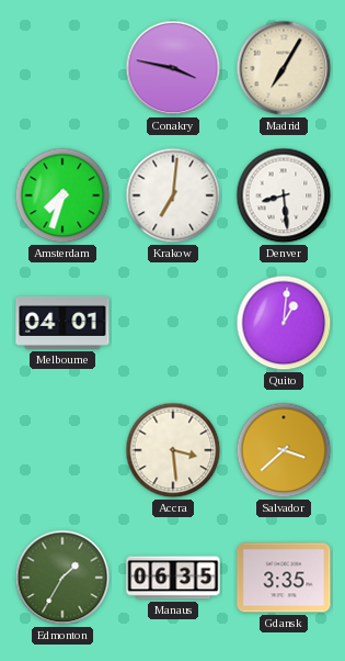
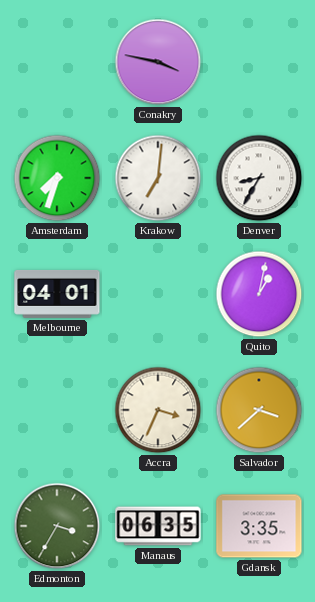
Madrid: 7:05 -> none
Denver: 8:29 -> 8:35
Quito: 1:01 -> 1:02
Accra: 3:29 -> 3:34
Edmonton: 1:35 -> 3:35
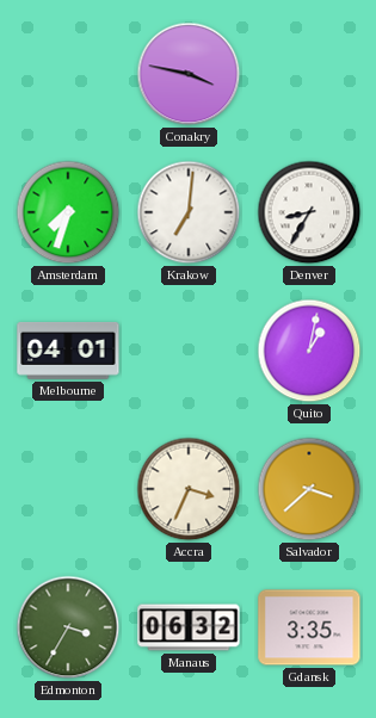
Manaus: 06:35 -> 06:32
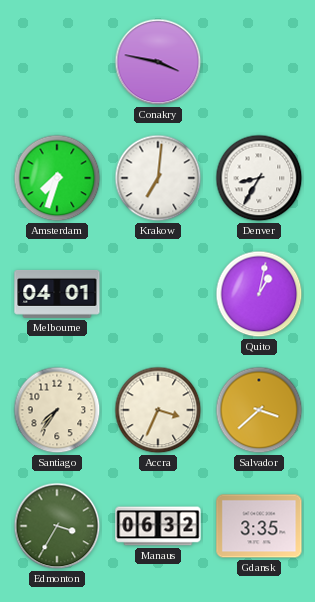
Santiago: none -> 7:36
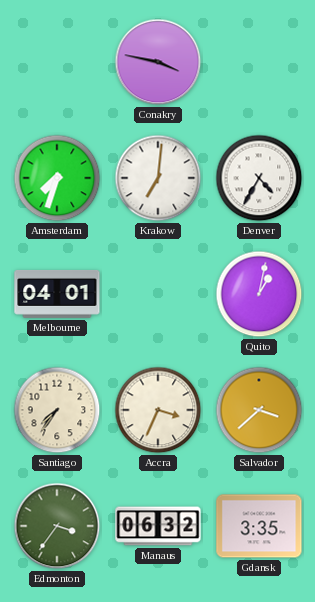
Denver: 8:35 -> 4:35
Edmonton: 3:35 -> 3:36
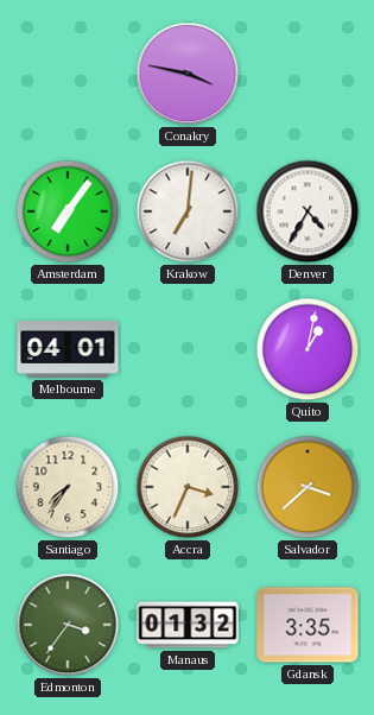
Amsterdam: 7:33 -> 7:06
Manaus: 06:32 -> 01:32
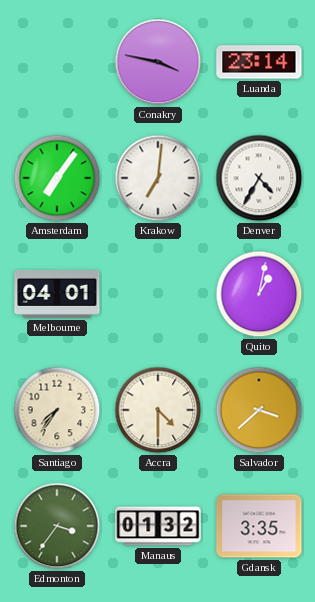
Luanda: none -> 23:14
Accra: 3:34 -> 4:30
